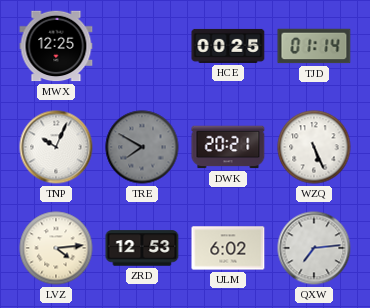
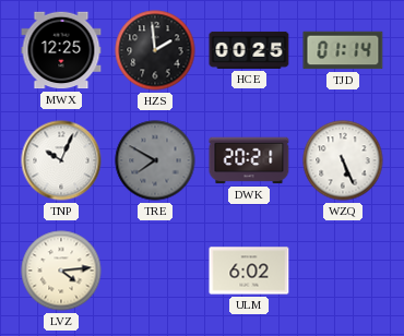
HZS: none -> 1:59
ZRD: 12:53 -> none
QXW: 7:14 -> none
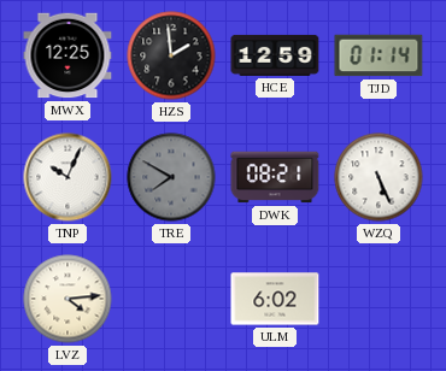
HCE: 00:25 -> 12:59
DWK: 20:21 -> 08:21
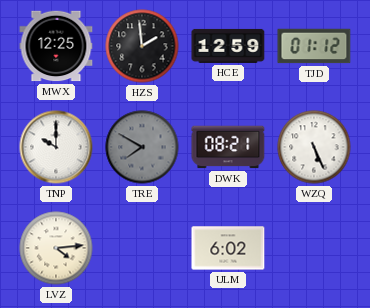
TJD: 01:14 -> 01:12
TNP: 10:04 -> 10:00
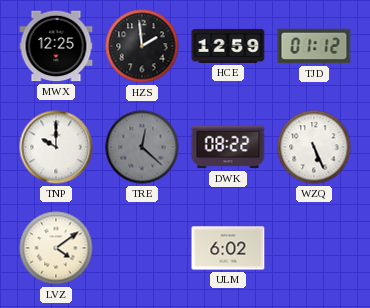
TRE: 7:50 -> 12:22
DWK: 08:21 -> 08:22
LVZ: 4:14 -> 4:09
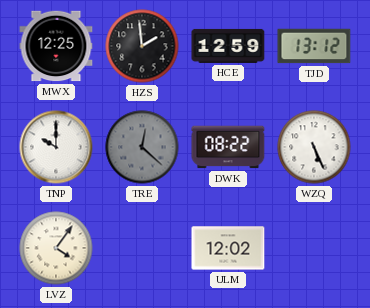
TJD: 01:12 -> 13:12
LVZ: 4:09 -> 4:06
ULM: 6:02 -> 12:02
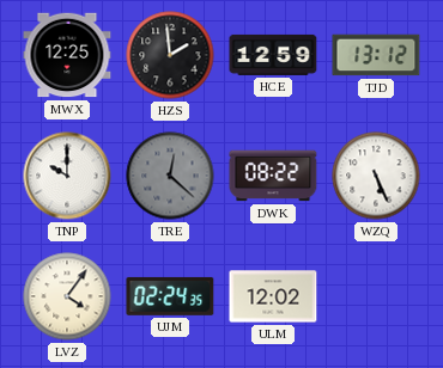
UJM: none -> 02:24
